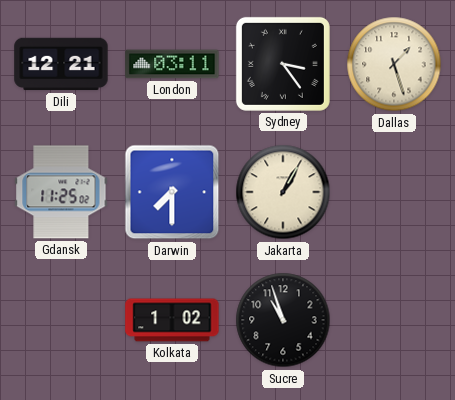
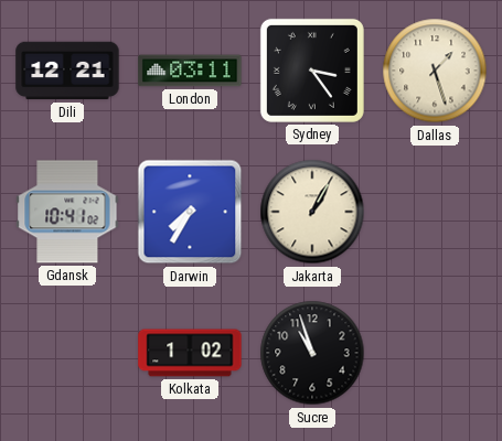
Gdansk: 11:25 -> 10:41
Darwin: 7:30 -> 7:35
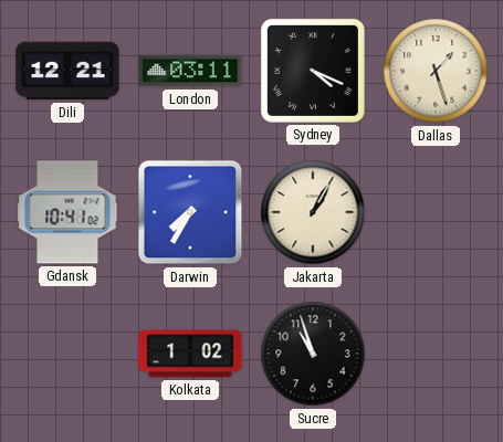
Sydney: 3:24 -> 4:19
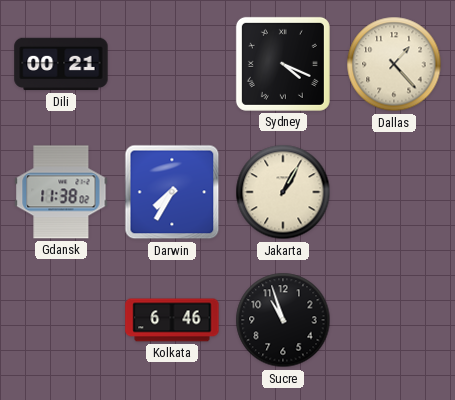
Dili: 12:21 -> 00:21
London: 03:11 -> none
Dallas: 1:27 -> 1:23
Gdansk: 10:41 -> 11:38
Kolkata: 1:02 -> 6:46
